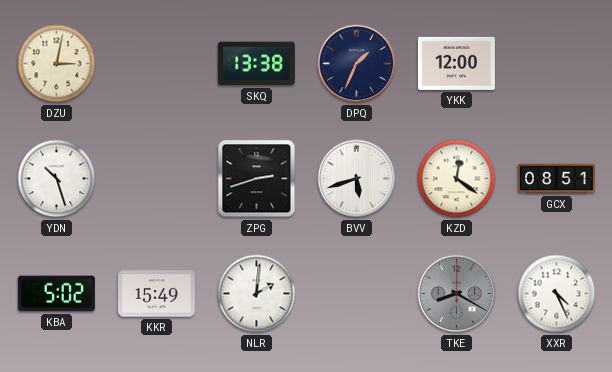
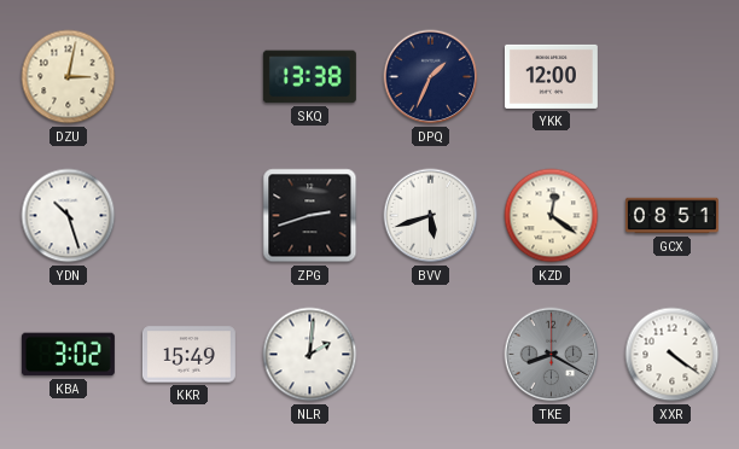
KBA: 5:02 -> 3:02
XXR: 4:26 -> 4:21
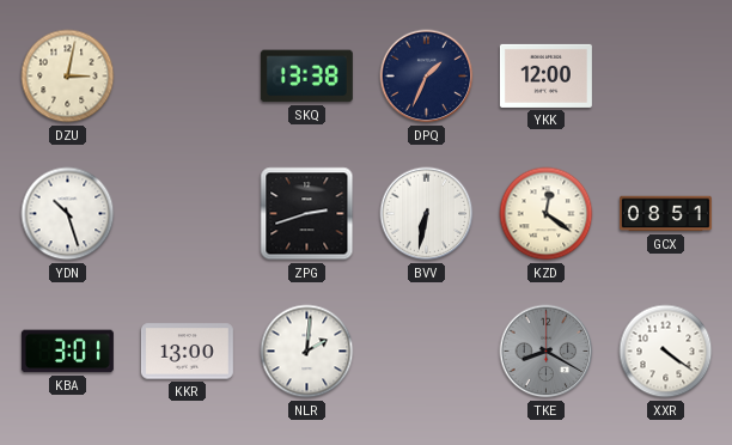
BVV: 5:42 -> 6:32
KBA: 3:02 -> 3:01
KKR: 15:49 -> 13:00
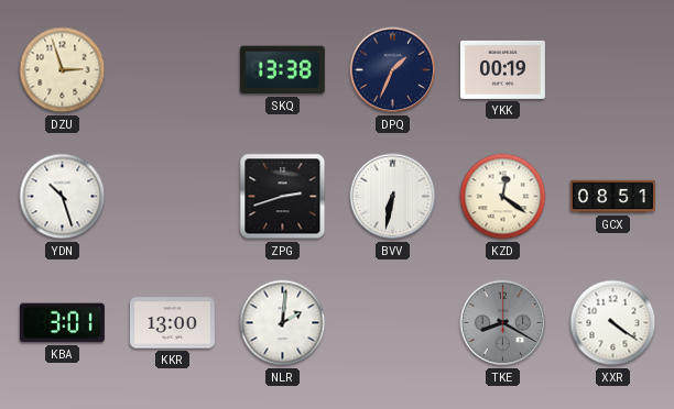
DZU: 3:02 -> 2:57
YKK: 12:00 -> 00:19
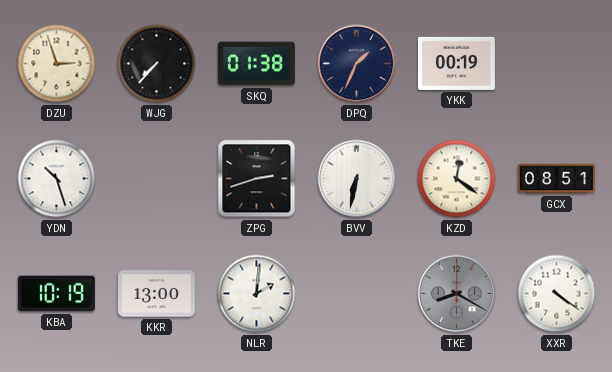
WJG: none -> 7:37
SKQ: 13:38 -> 01:38
KBA: 3:01 -> 10:19
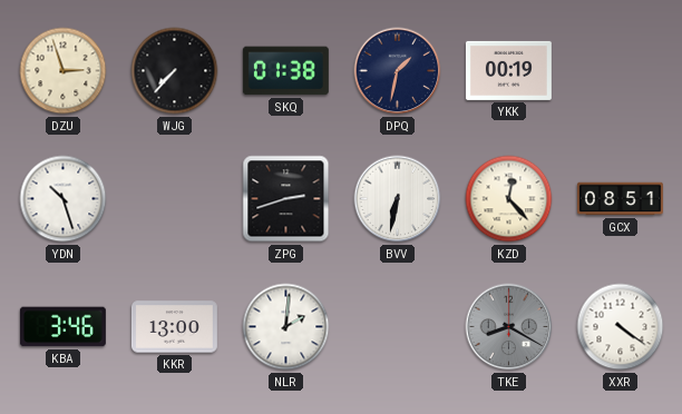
DPQ: 1:34 -> 1:32
KZD: 12:21 -> 12:23
KBA: 10:19 -> 3:46
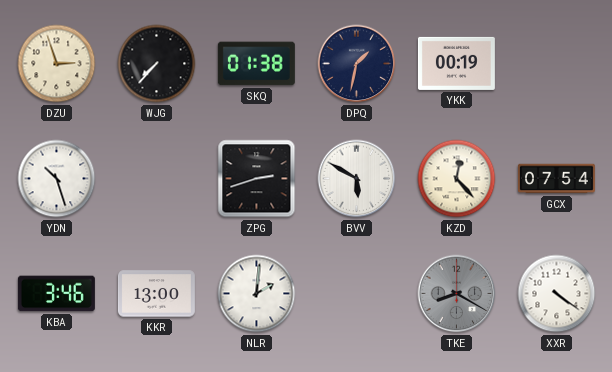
BVV: 6:32 -> 5:50
GCX: 08:51 -> 07:54
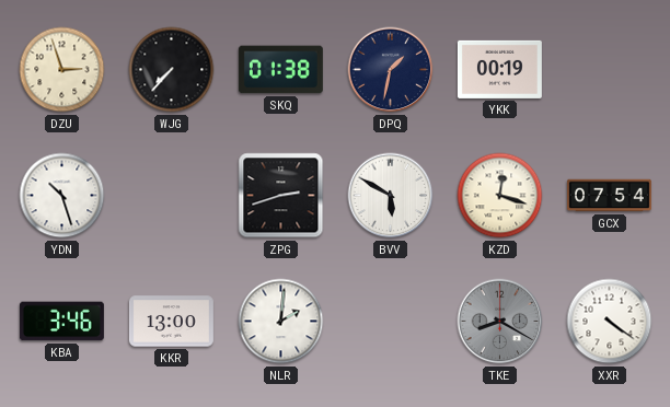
KZD: 12:23 -> 12:18
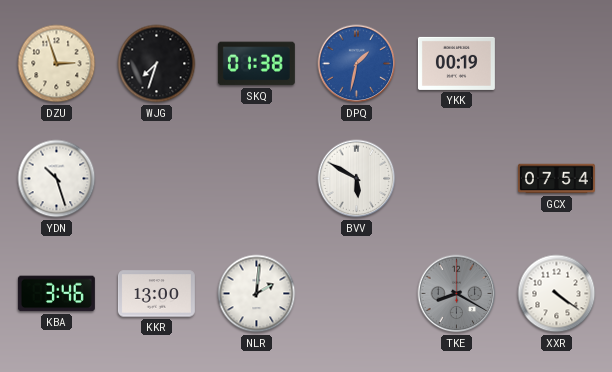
WJG: 7:37 -> 7:33
DPQ dial: navy -> blue
ZPG: 2:42 -> none
KZD: 12:18 -> none
